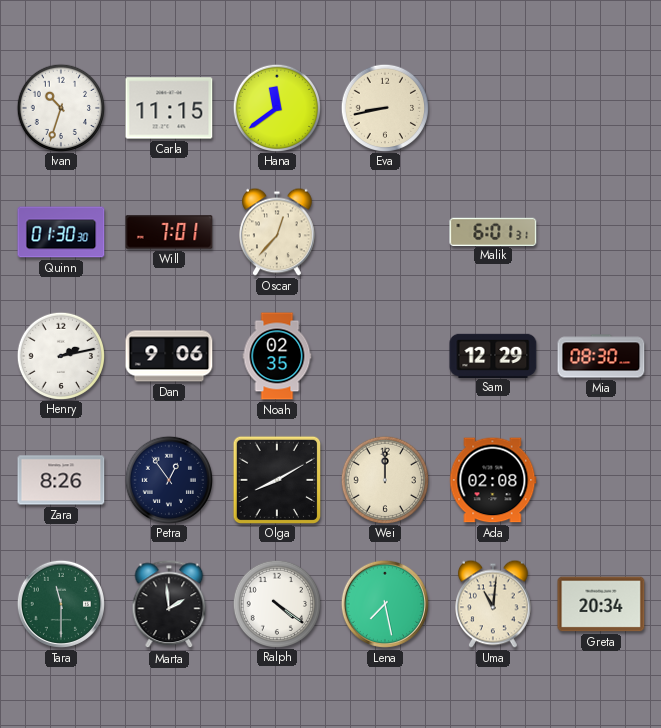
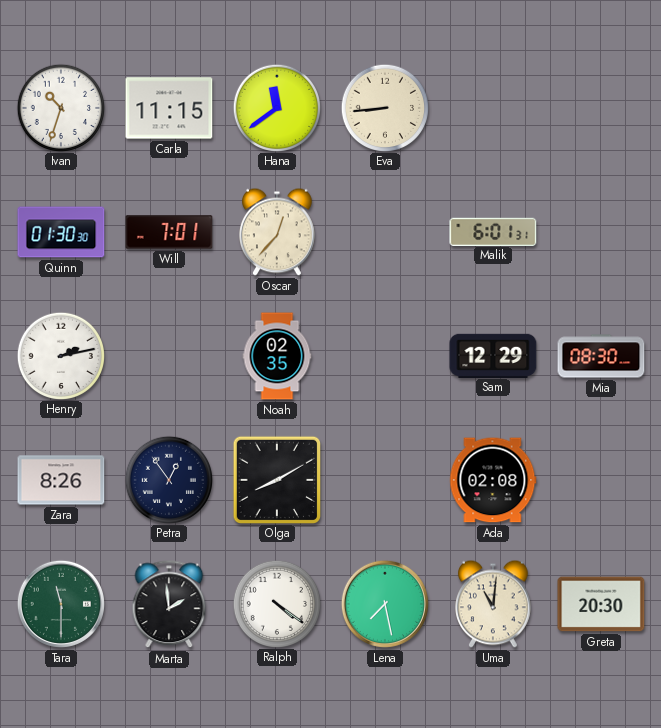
Eva: 8:43 -> 8:44
Dan: 9:06 -> none
Wei: 12:00 -> none
Greta: 20:34 -> 20:30
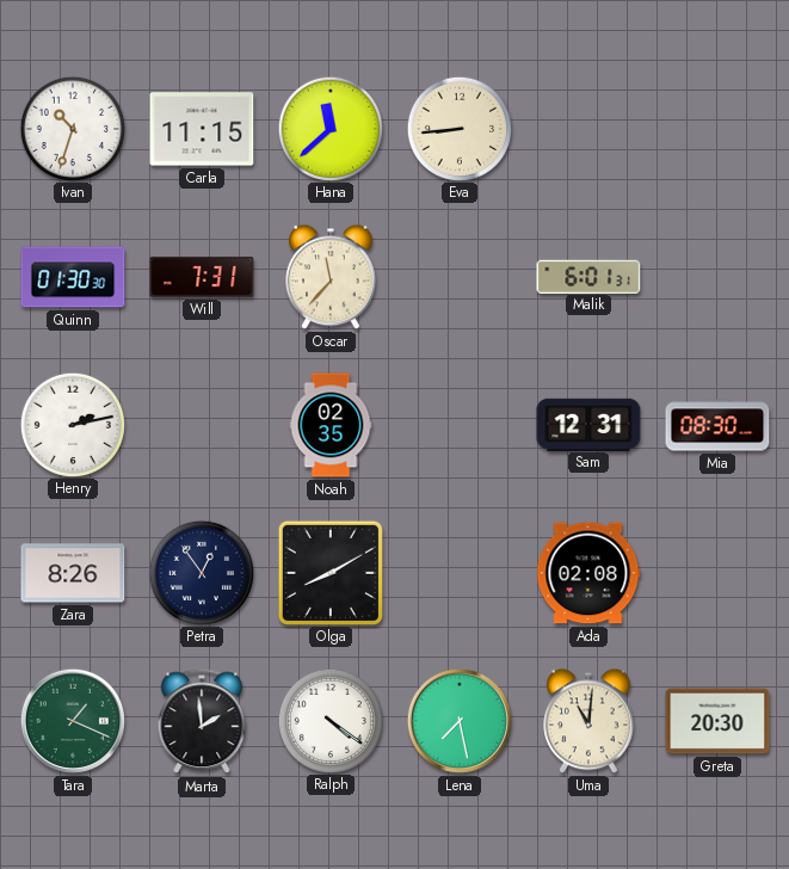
Hana: 11:39 -> 11:38
Will: 7:01 -> 7:31
Oscar: 12:37 -> 11:37
Sam: 12:29 -> 12:31
Tara: 11:30 -> 1:19
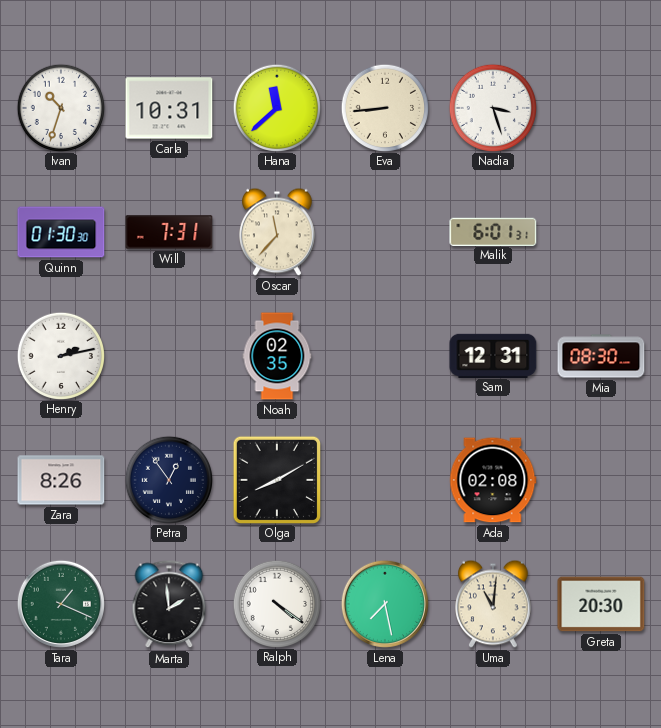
Carla: 11:15 -> 10:31
Nadia: none -> 3:27
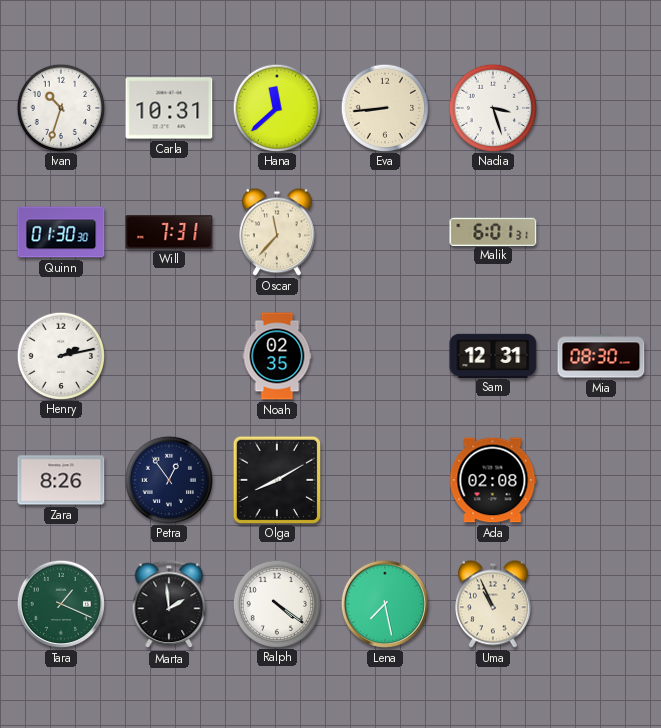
Uma: 11:01 -> 10:56
Greta: 20:30 -> none
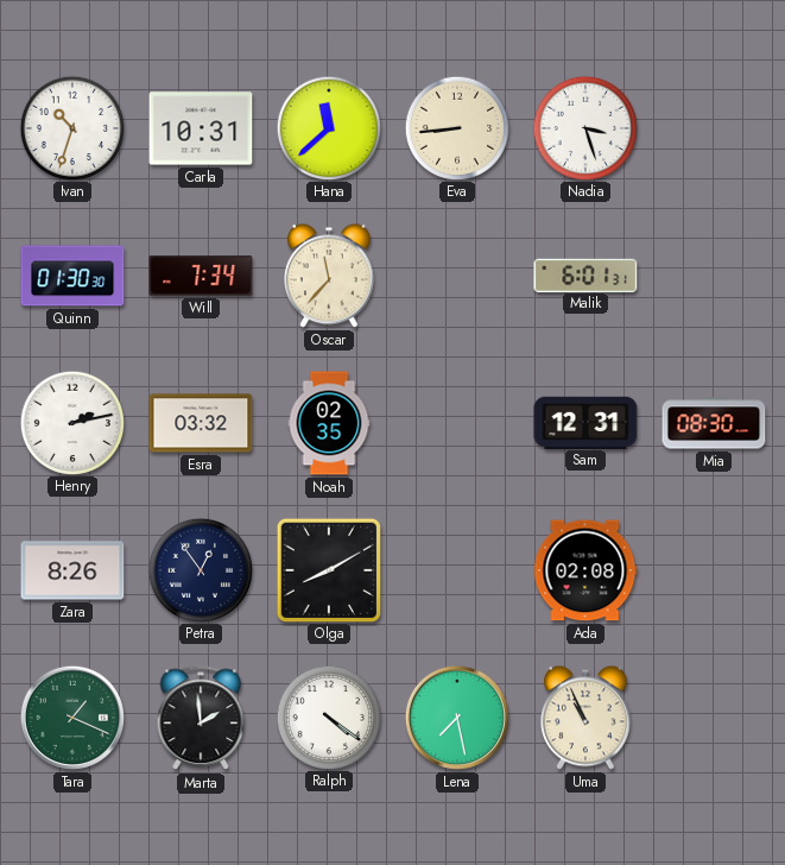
Will: 7:31 -> 7:34
Esra: none -> 03:32
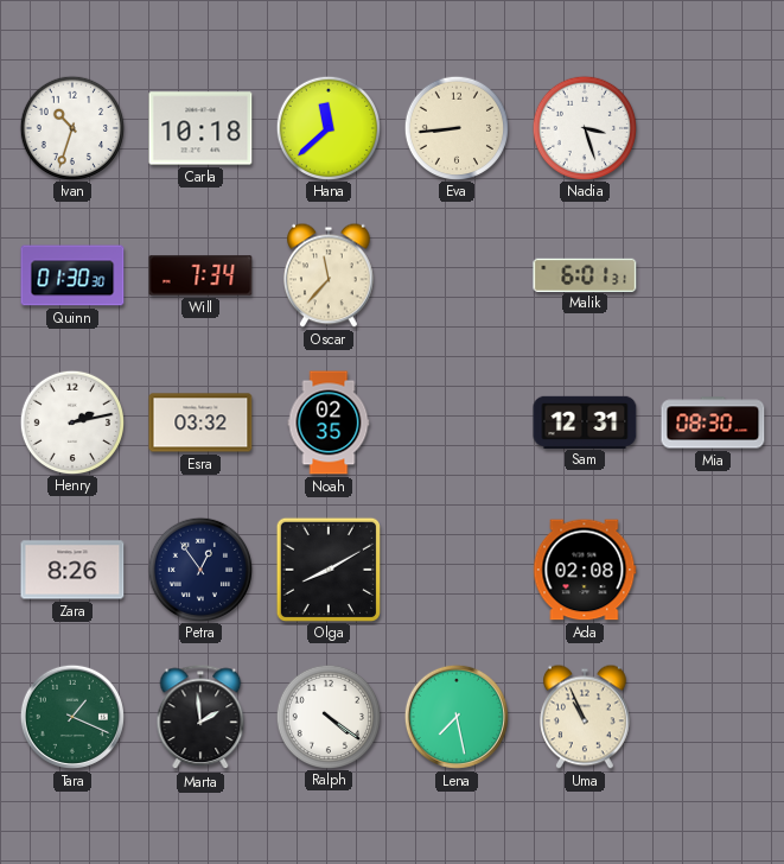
Carla: 10:31 -> 10:18
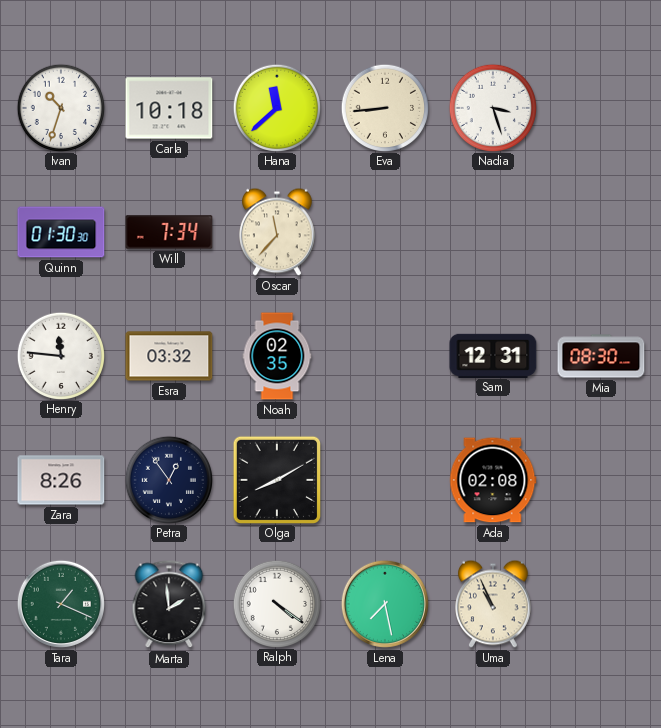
Malik: 6:01 -> none
Henry: 2:13 -> 11:46
